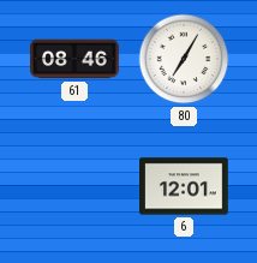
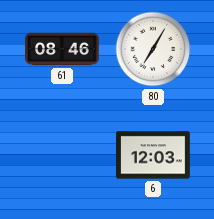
6: 12:01 -> 12:03
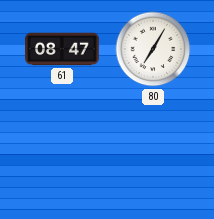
61: 08:46 -> 08:47
6: 12:03 -> none
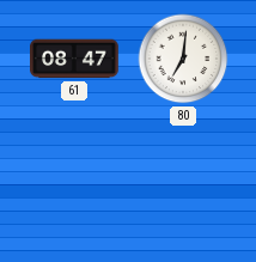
80: 7:05 -> 7:01
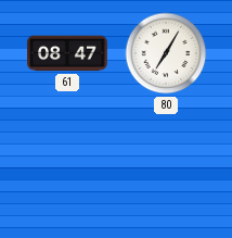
80: 7:01 -> 7:05
